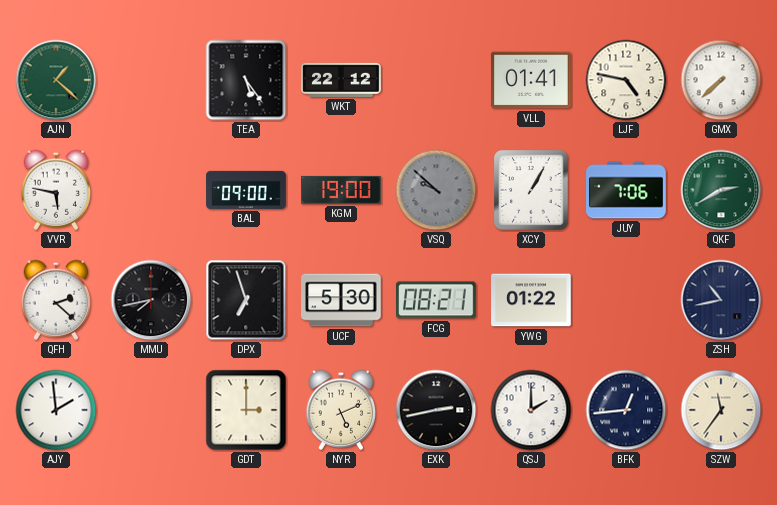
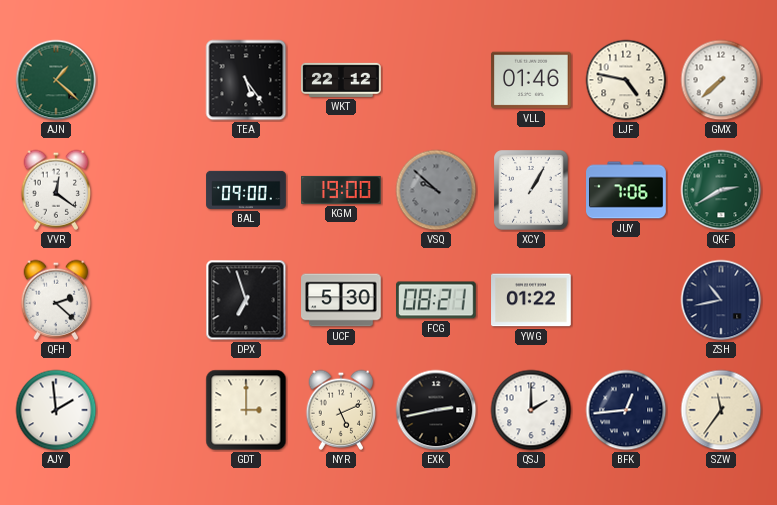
VLL: 01:41 -> 01:46
VVR: 5:47 -> 12:21
MMU: 7:43 -> none
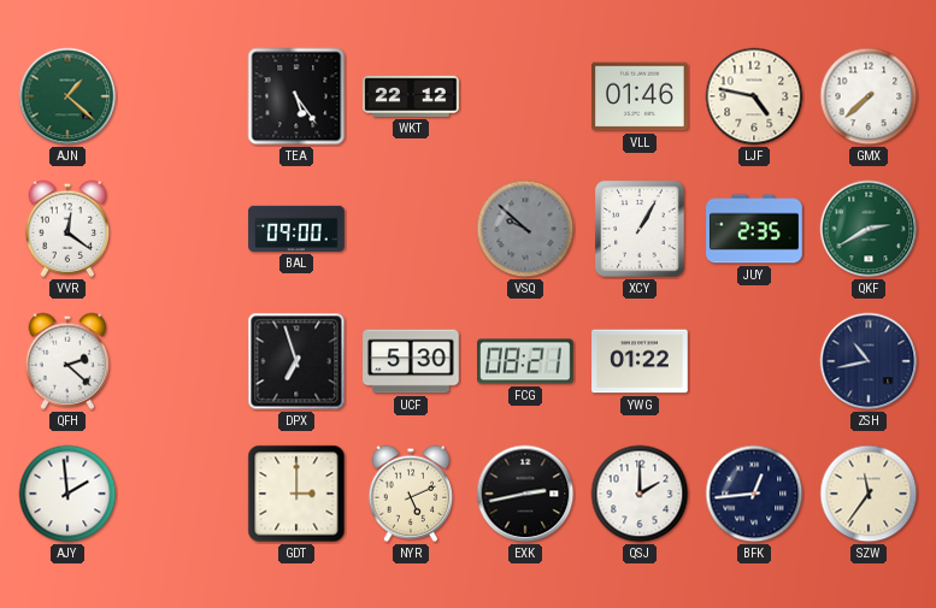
KGM: 19:00 -> none
JUY: 7:06 -> 2:35
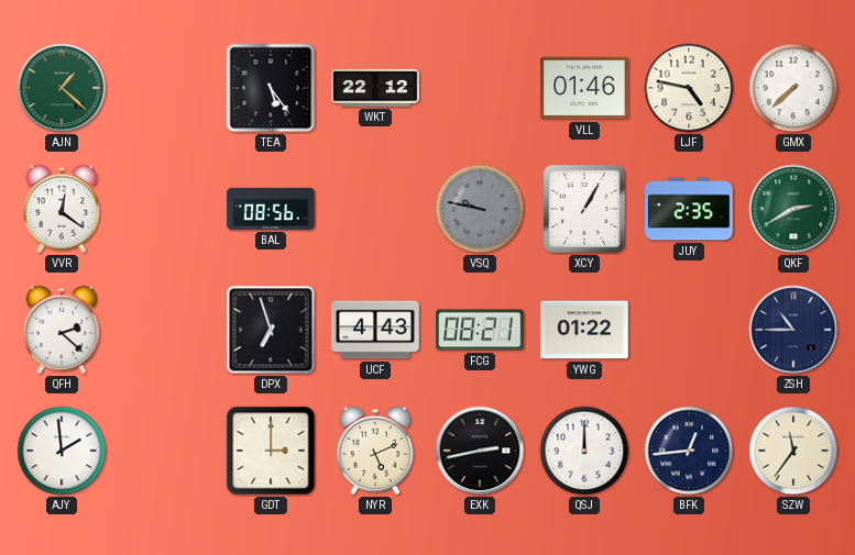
BAL: 09:00 -> 08:56
VSQ: 9:52 -> 9:47
UCF: 5:30 -> 4:43
ZSH: 10:43 -> 10:45
QSJ: 2:00 -> 12:00
